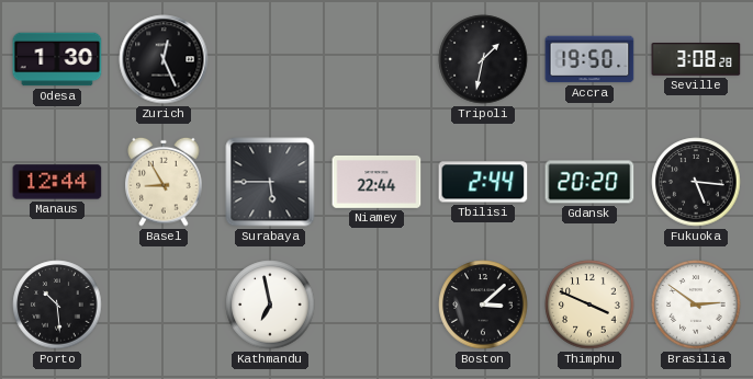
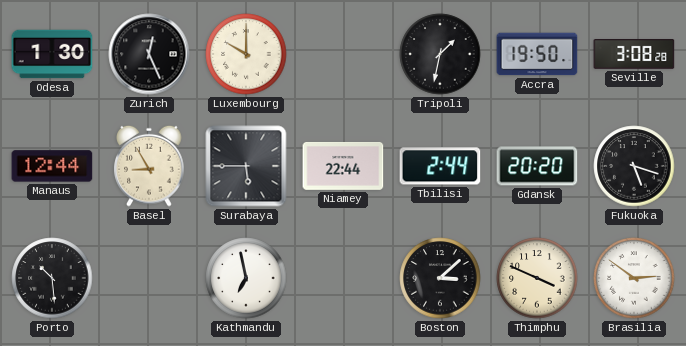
Luxembourg: none -> 10:00
Fukuoka: 5:16 -> 5:18
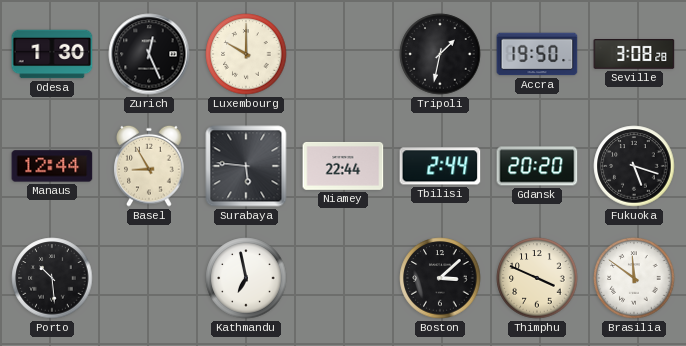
Surabaya: 5:45 -> 5:46
Brasilia: 2:51 -> 11:51
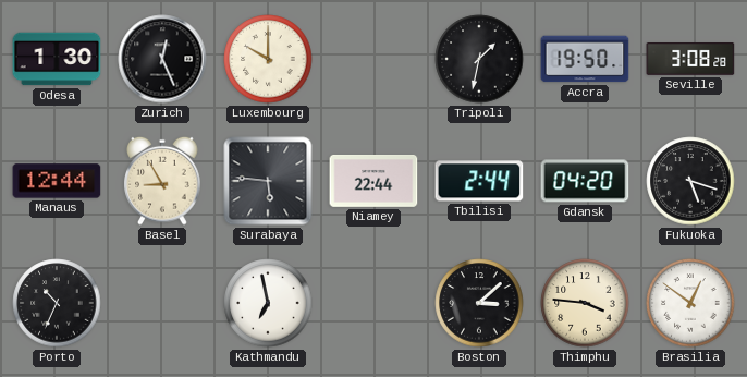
Gdansk: 20:20 -> 04:20
Porto: 10:29 -> 10:34
Thimphu: 3:49 -> 3:46
Brasilia: 11:51 -> 12:51
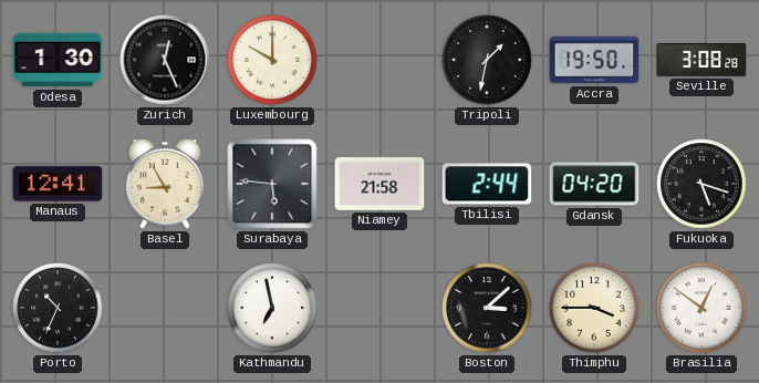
Manaus: 12:44 -> 12:41
Niamey: 22:44 -> 21:58
Thimphu: 3:46 -> 3:45
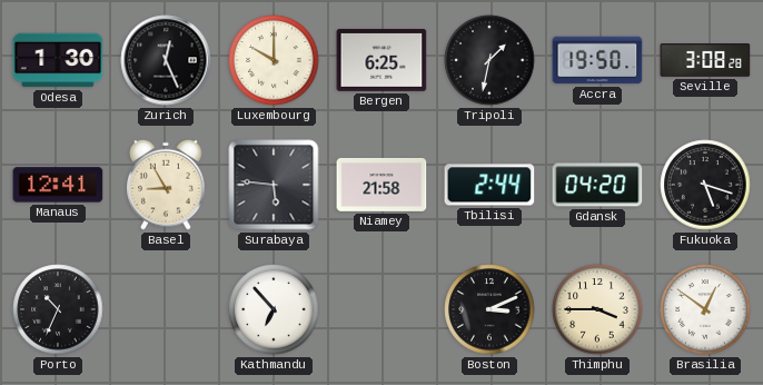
Bergen: none -> 6:25
Kathmandu: 6:58 -> 6:53
Boston: 3:08 -> 3:11
